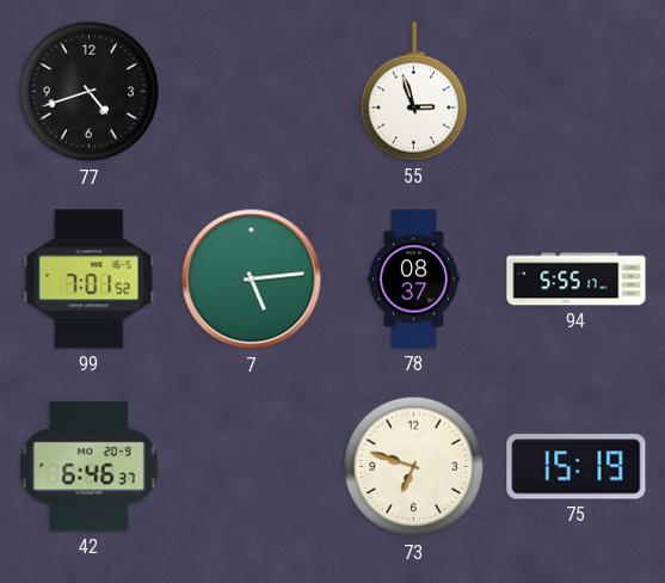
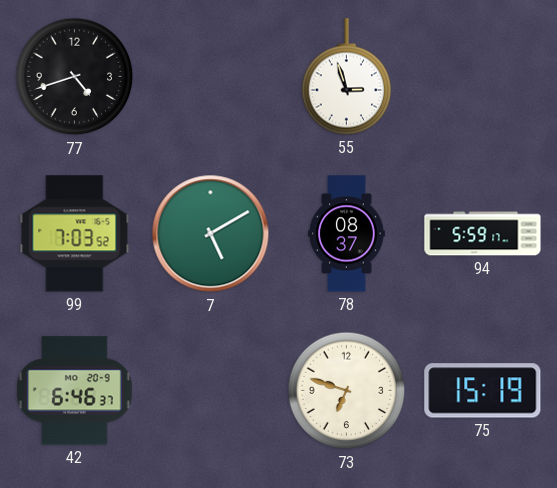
99: 7:01 -> 7:03
7: 5:14 -> 5:10
94: 5:55 -> 5:59
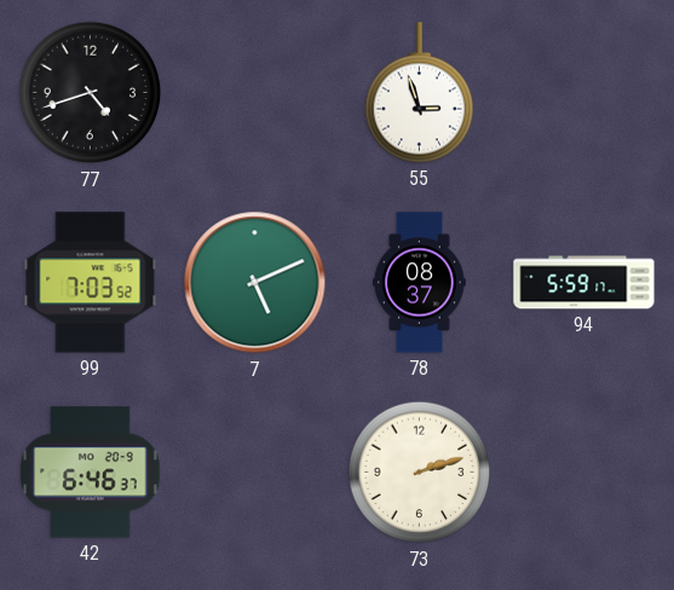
7: 5:10 -> 5:11
73: 6:48 -> 2:12
75: 15:19 -> none
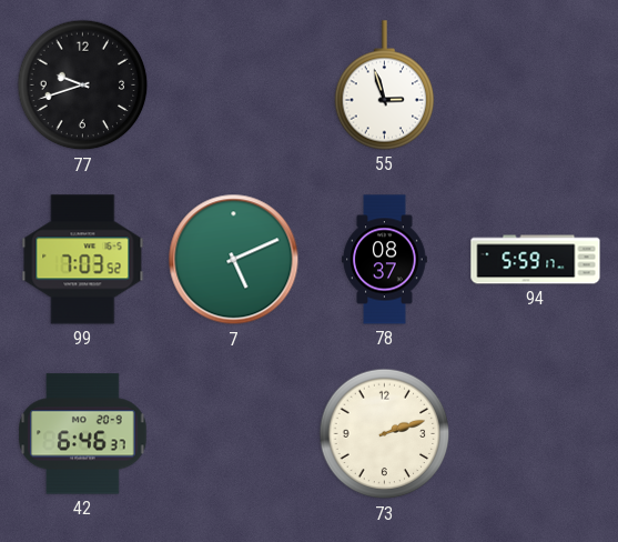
77: 4:42 -> 9:42
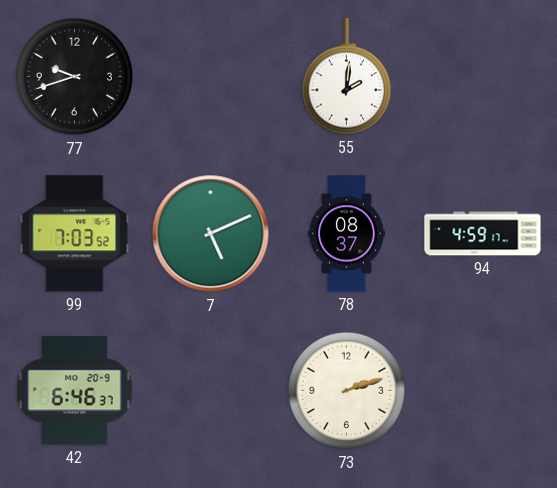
55: 2:57 -> 2:01
94: 5:59 -> 4:59
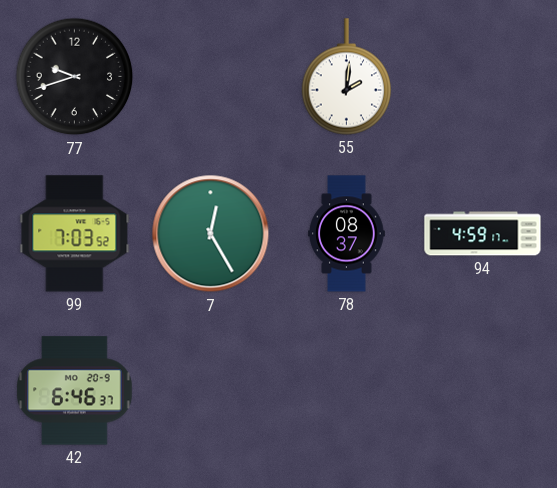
7: 5:11 -> 12:25
73: 2:12 -> none
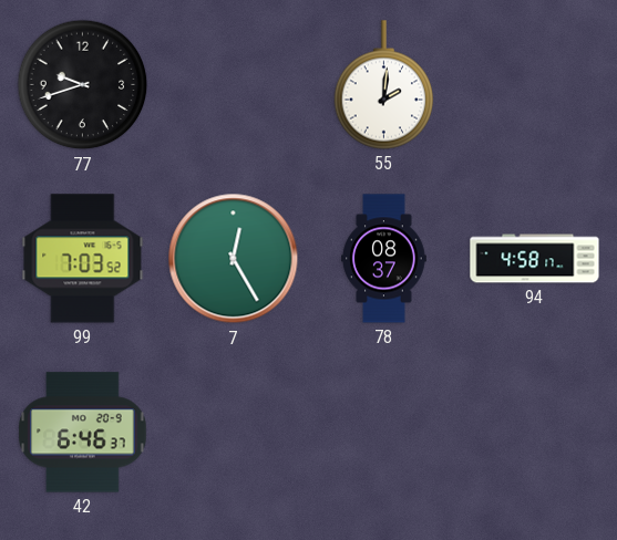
94: 4:59 -> 4:58
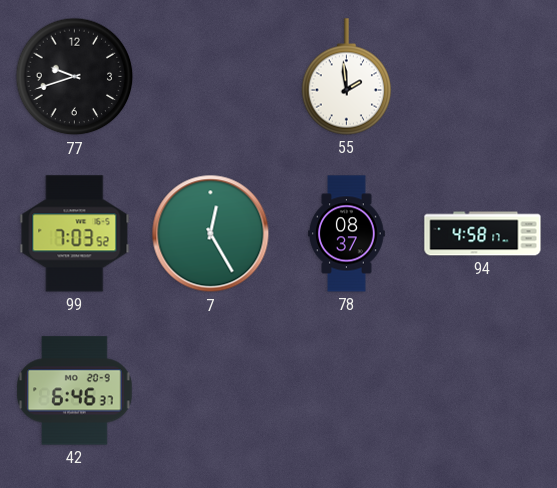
55: 2:01 -> 1:59
